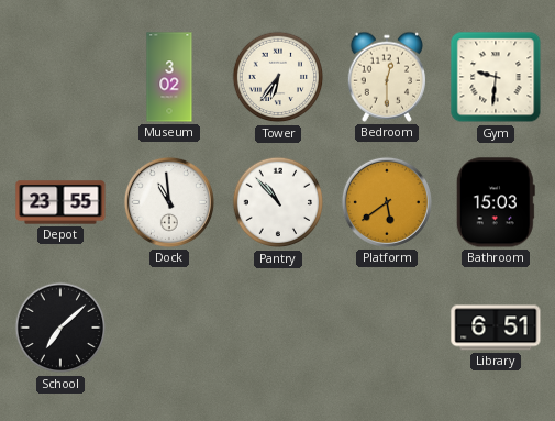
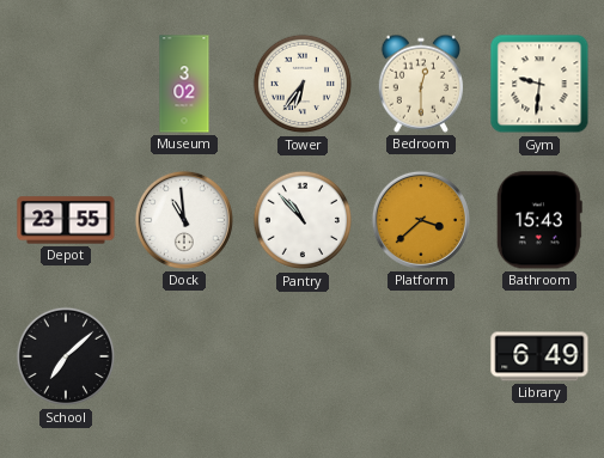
Platform: 5:39 -> 3:38
Bathroom: 15:03 -> 15:43
Library: 6:51 -> 6:49
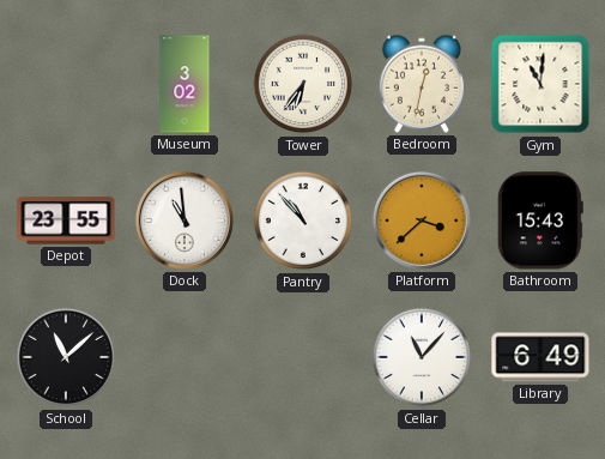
Bedroom: 12:30 -> 12:32
Gym: 9:31 -> 11:01
School: 7:08 -> 11:08
Cellar: none -> 11:07
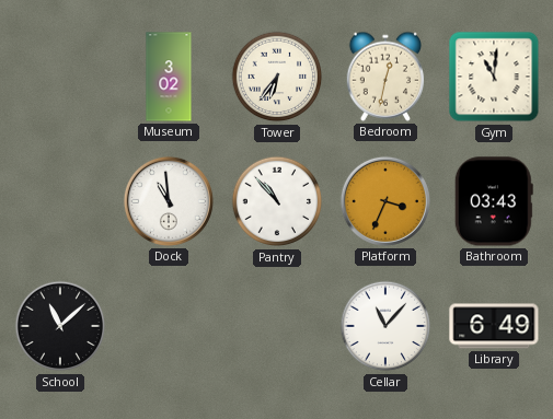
Depot: 23:55 -> none
Platform: 3:38 -> 3:34
Bathroom: 15:43 -> 03:43
